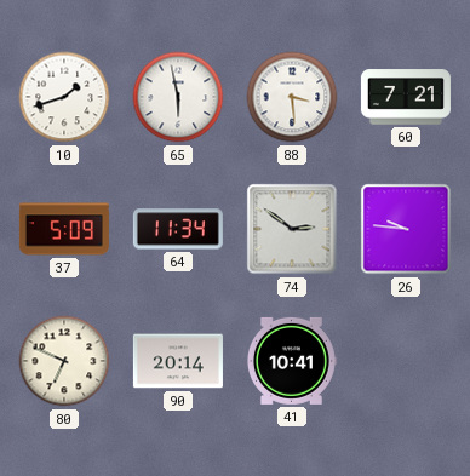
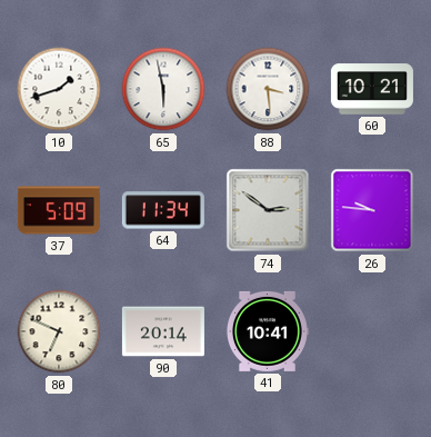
60: 7:21 -> 10:21
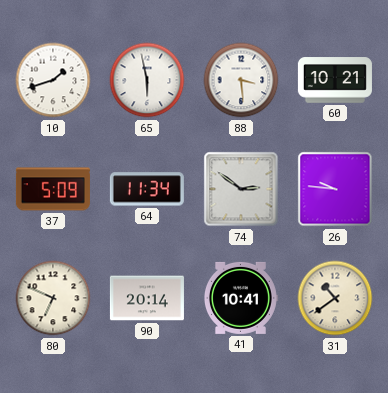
31: none -> 10:39
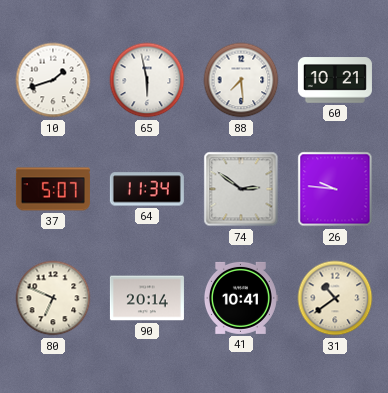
88: 3:29 -> 7:29
37: 5:09 -> 5:07
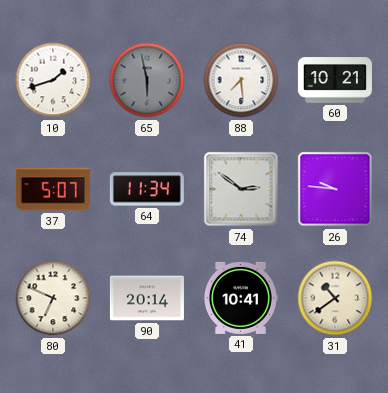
65 dial: white -> grey
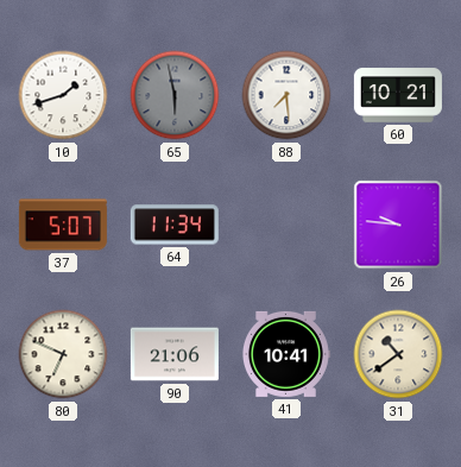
74: 2:51 -> none
90: 20:14 -> 21:06
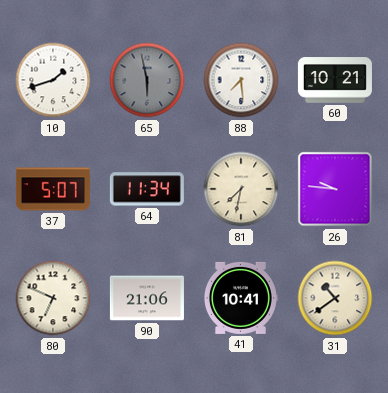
81: none -> 7:32
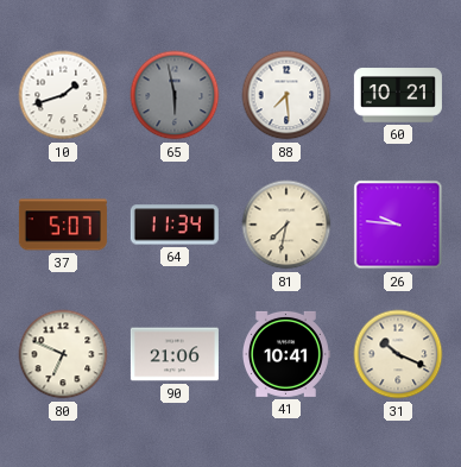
31: 10:39 -> 10:19
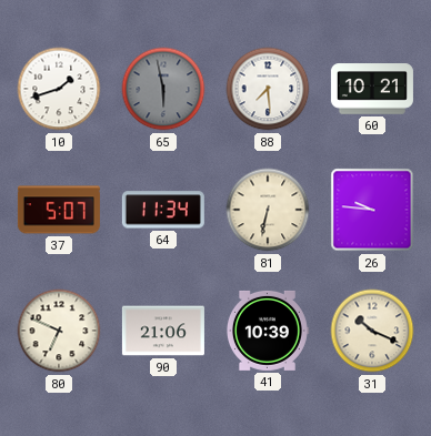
81: 7:32 -> 6:32
41: 10:41 -> 10:39
